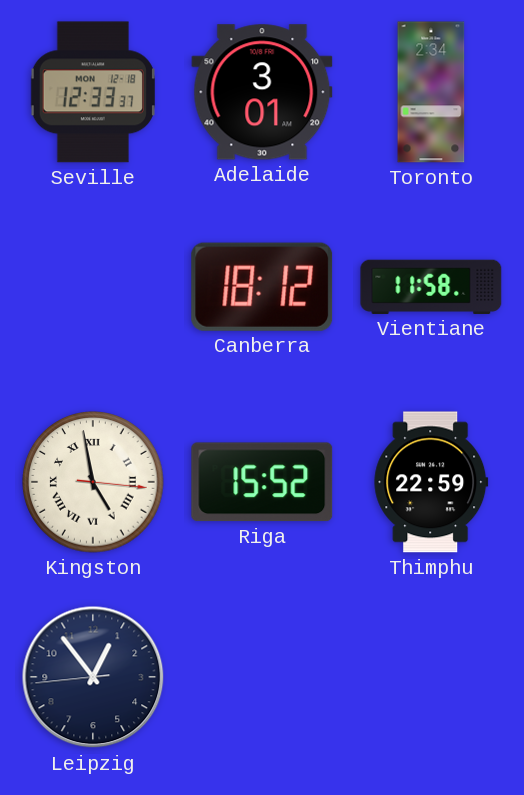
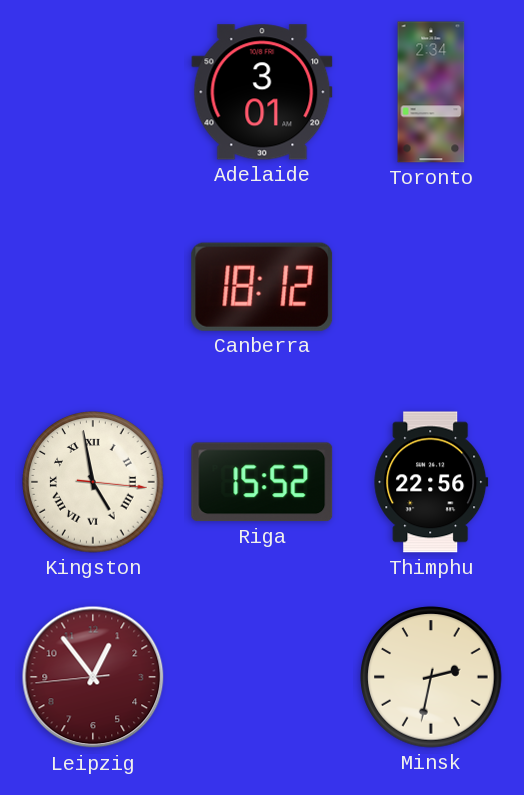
Seville: 12:33 -> none
Vientiane: 11:58 -> none
Thimphu: 22:59 -> 22:56
Leipzig dial: navy -> burgundy
Minsk: none -> 2:32
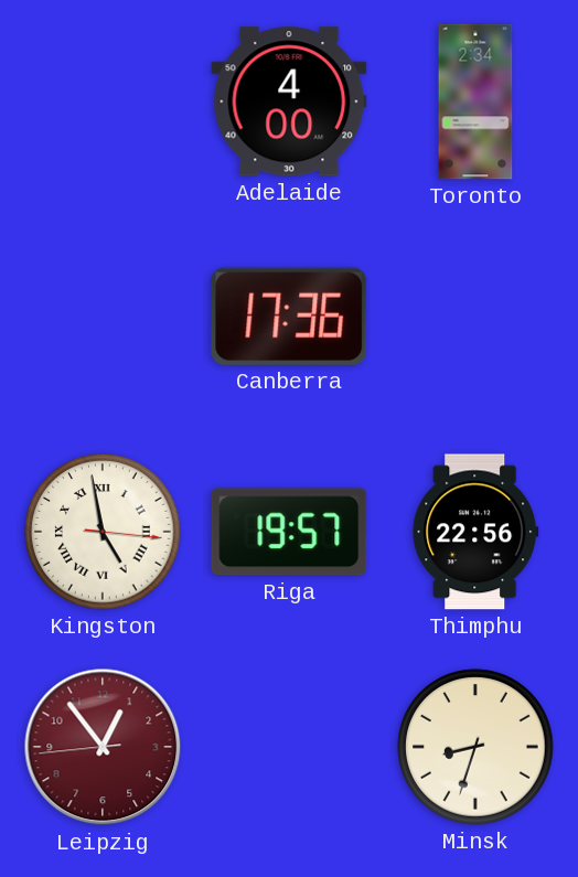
Adelaide: 3:01 -> 4:00
Canberra: 18:12 -> 17:36
Riga: 15:52 -> 19:57
Minsk: 2:32 -> 8:33
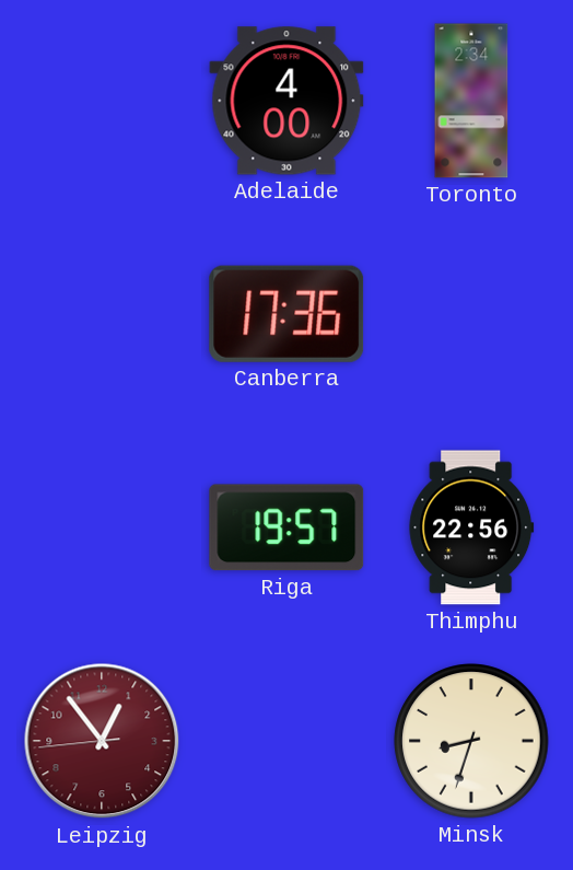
Kingston: 4:58 -> none
